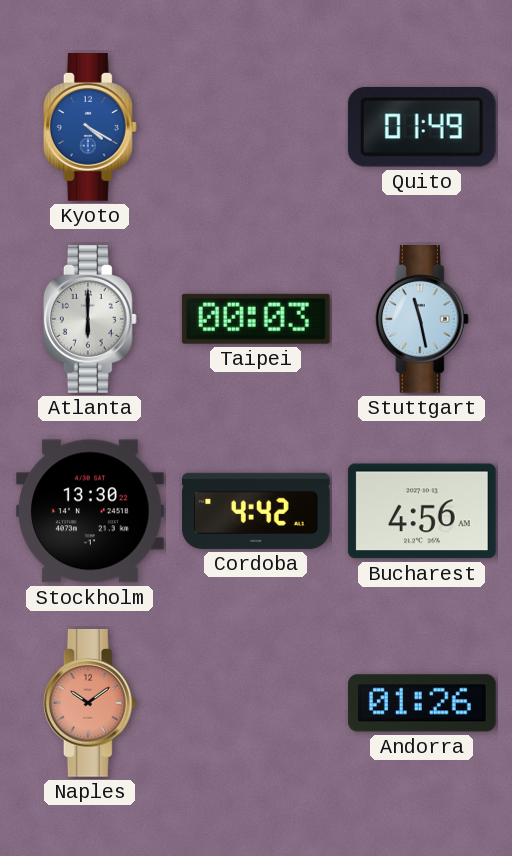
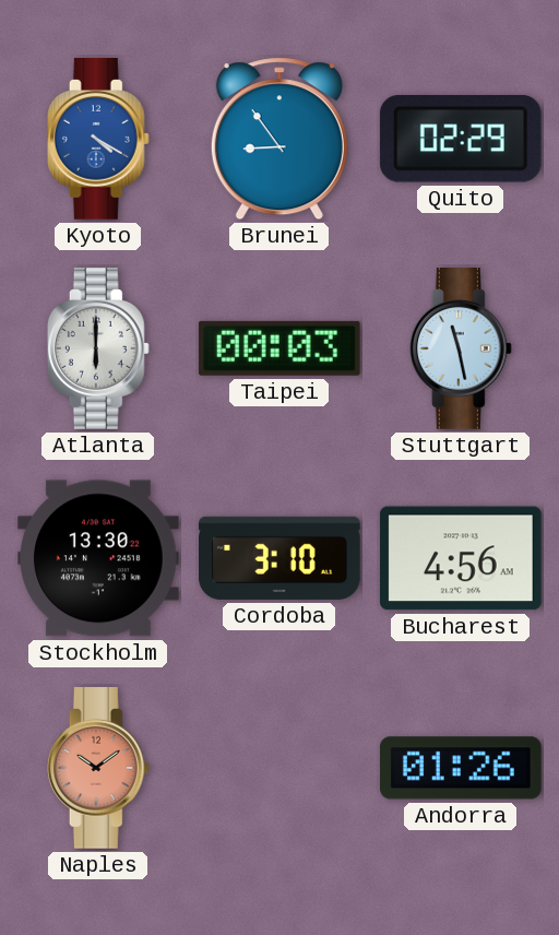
Brunei: none -> 8:54
Quito: 01:49 -> 02:29
Cordoba: 4:42 -> 3:10
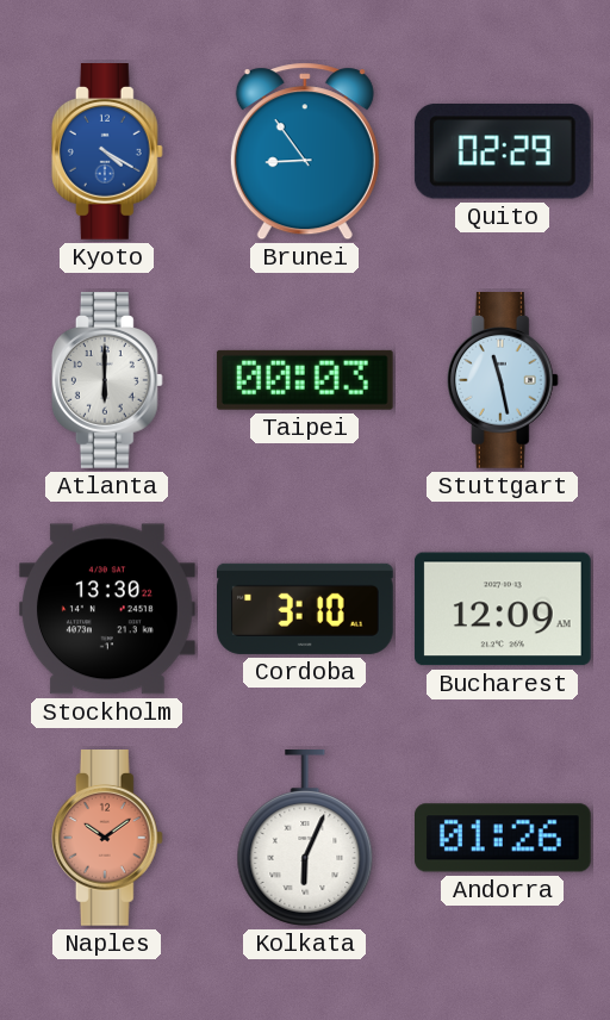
Bucharest: 4:56 -> 12:09
Kolkata: none -> 6:04
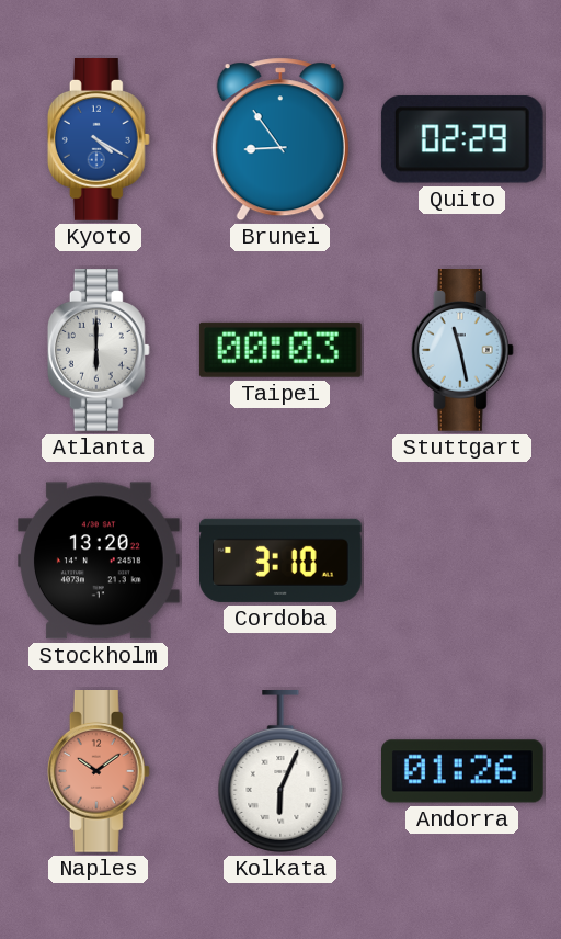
Stockholm: 13:30 -> 13:20
Bucharest: 12:09 -> none
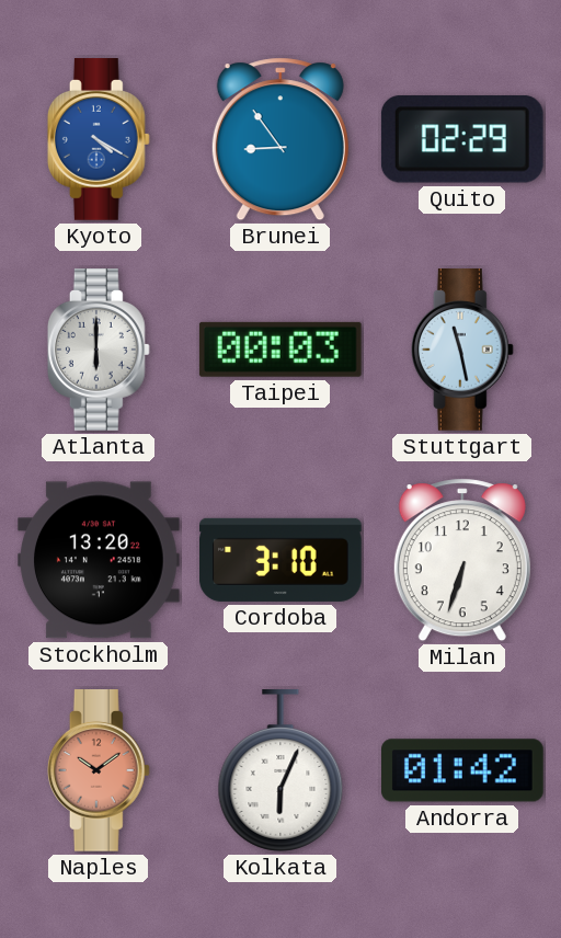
Milan: none -> 6:33
Andorra: 01:26 -> 01:42
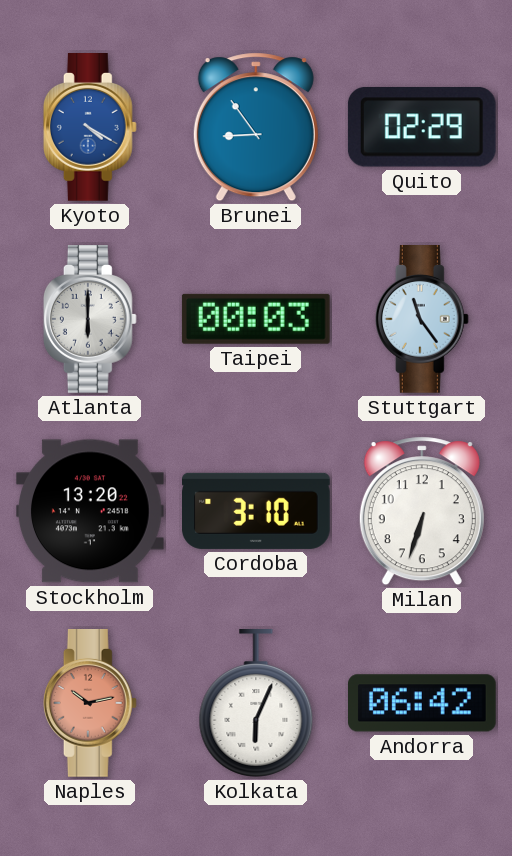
Stuttgart: 11:28 -> 11:24
Naples: 10:09 -> 10:13
Andorra: 01:42 -> 06:42
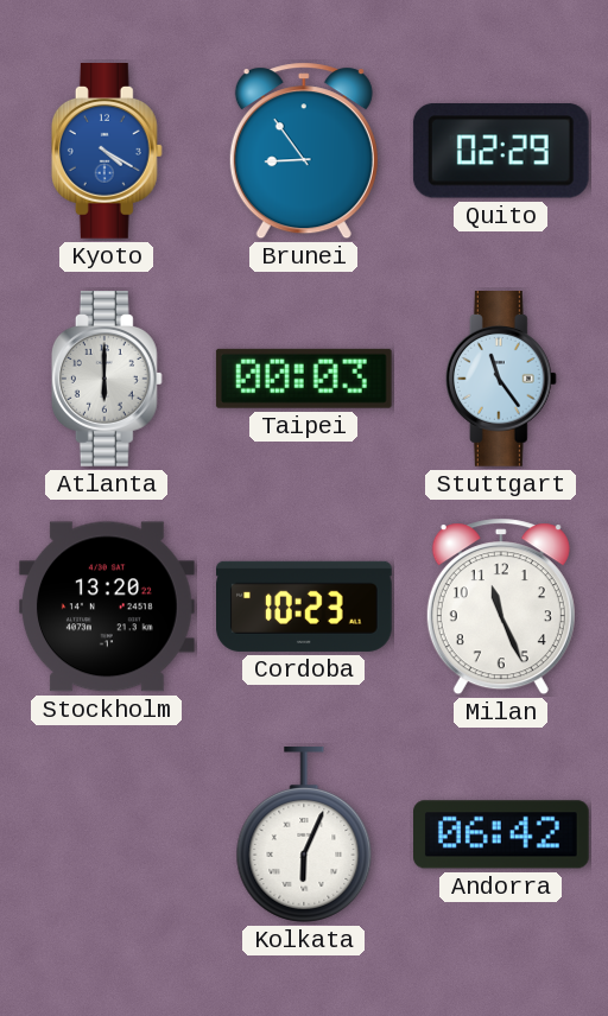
Cordoba: 3:10 -> 10:23
Milan: 6:33 -> 11:26
Naples: 10:13 -> none
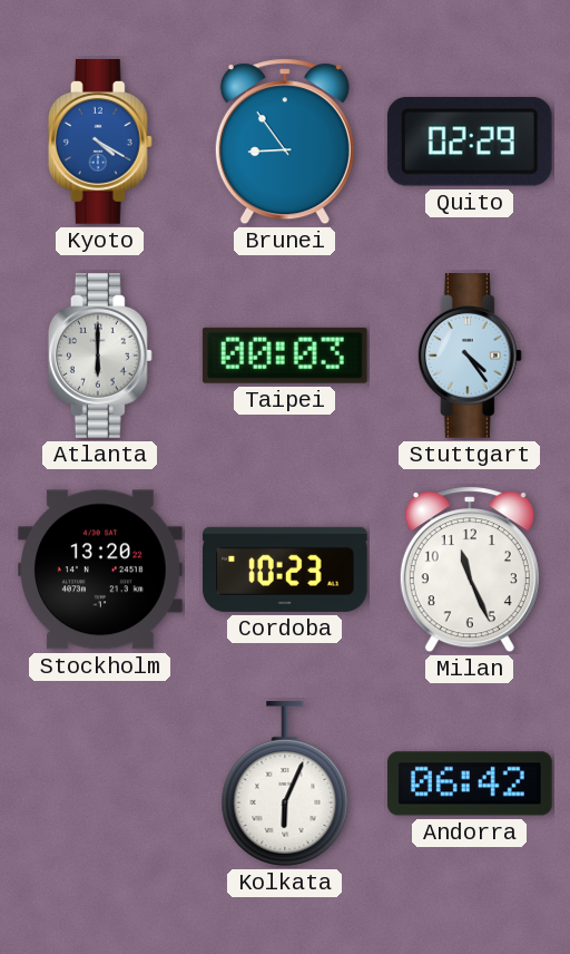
Stuttgart: 11:24 -> 4:24
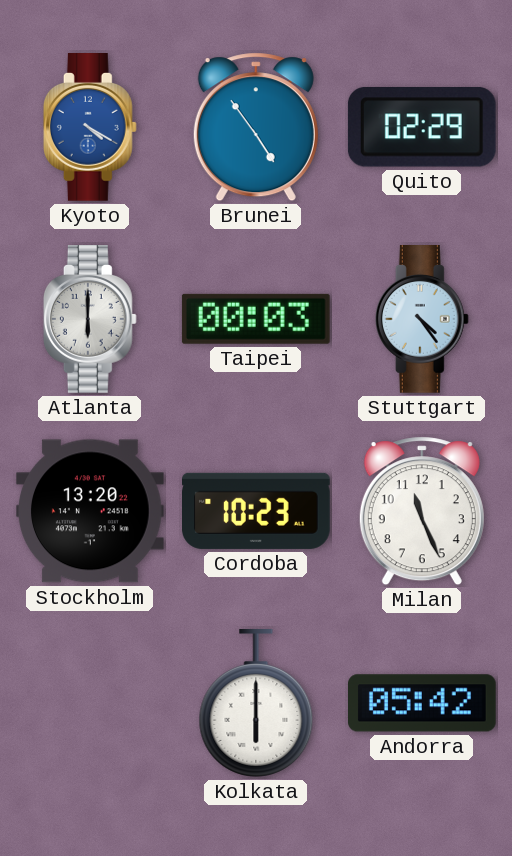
Brunei: 8:54 -> 4:54
Kolkata: 6:04 -> 6:00
Andorra: 06:42 -> 05:42
